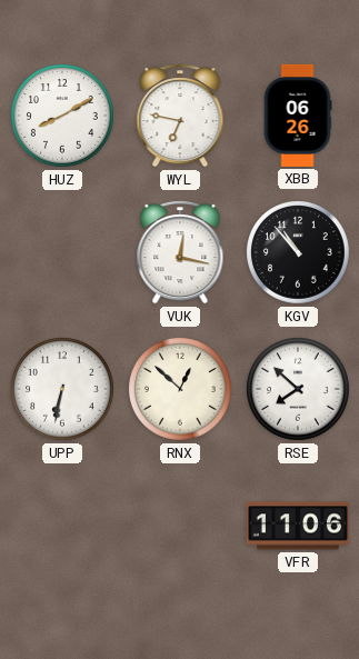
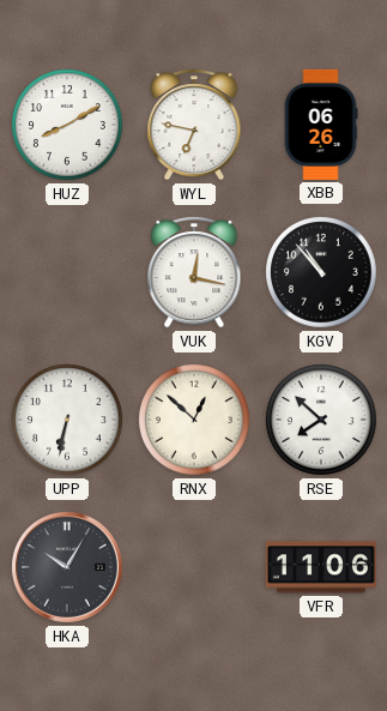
HKA: none -> 10:05
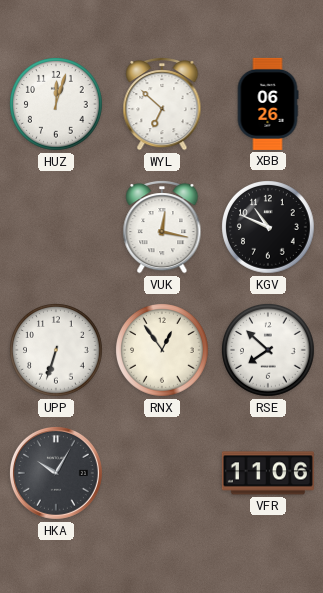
HUZ: 8:10 -> 12:03
WYL: 6:47 -> 6:52
KGV: 10:53 -> 10:49
UPP: 6:32 -> 6:33
RNX: 12:52 -> 12:54
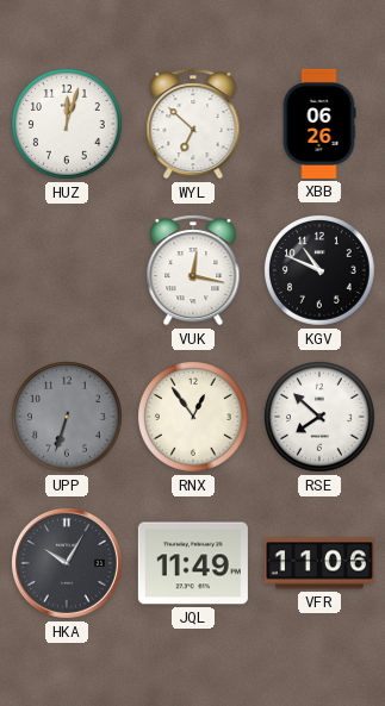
UPP dial: white -> grey
JQL: none -> 11:49
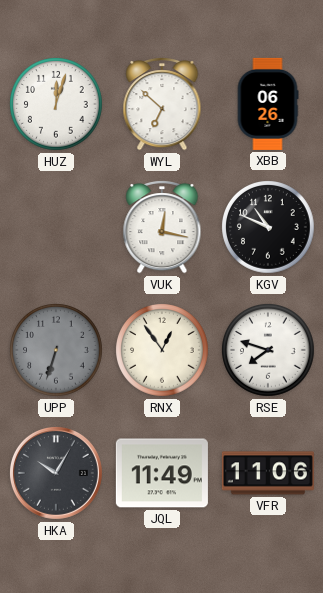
RSE: 7:52 -> 7:48
